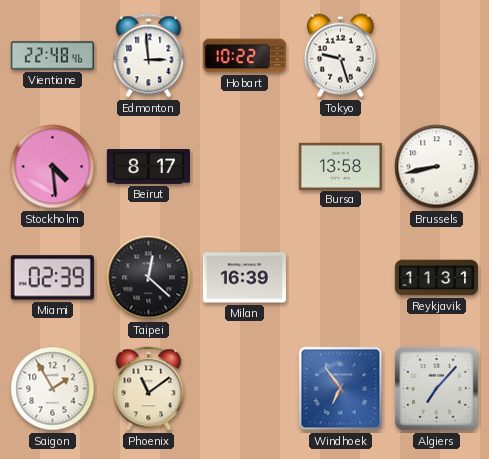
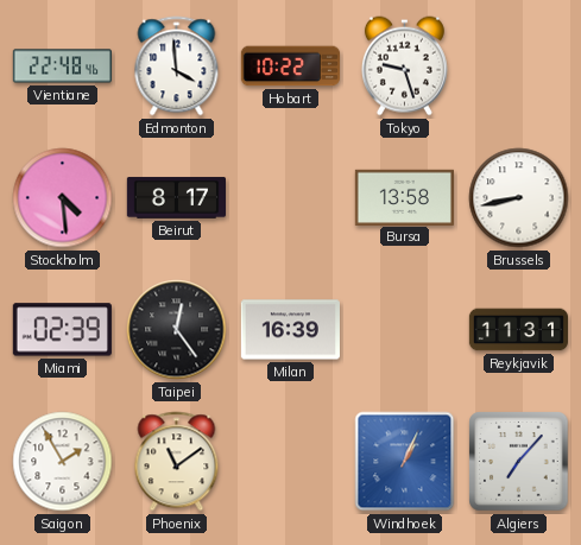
Edmonton: 2:59 -> 3:59
Taipei: 12:22 -> 12:24
Windhoek: 6:54 -> 1:04
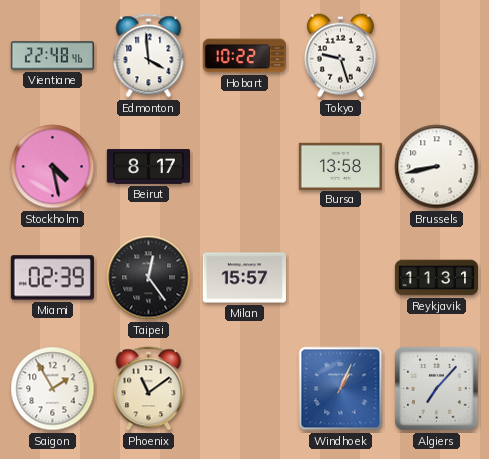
Stockholm: 4:29 -> 4:28
Milan: 16:39 -> 15:57
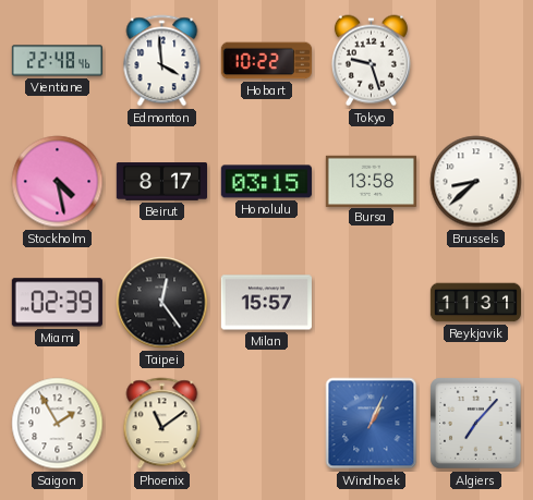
Honolulu: none -> 03:15
Brussels: 8:43 -> 8:38
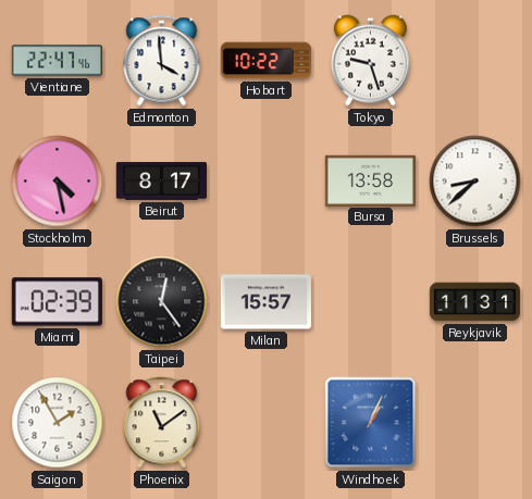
Vientiane: 22:48 -> 22:47
Honolulu: 03:15 -> none
Algiers: 7:07 -> none
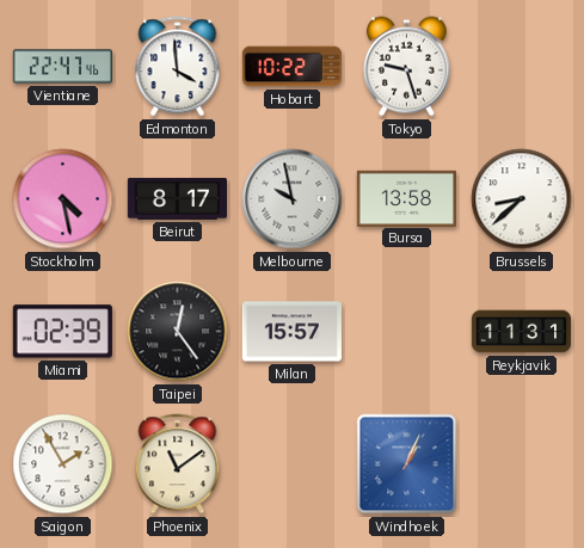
Melbourne: none -> 9:58
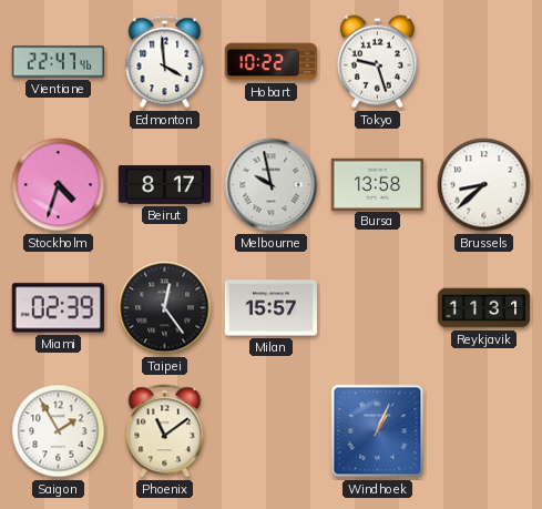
Stockholm: 4:28 -> 4:33
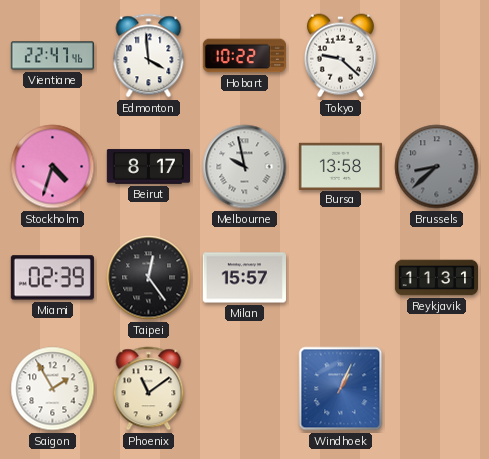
Tokyo: 9:27 -> 9:22
Brussels dial: white -> grey
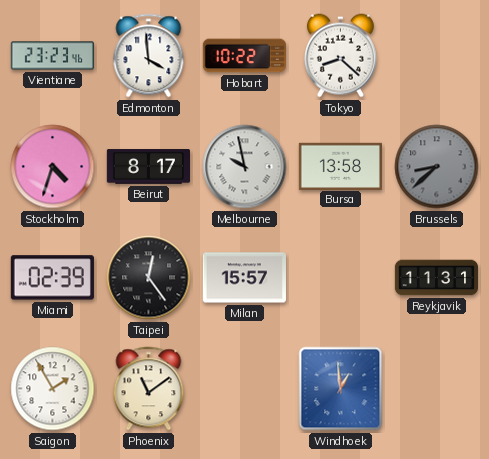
Vientiane: 22:47 -> 23:23
Tokyo: 9:22 -> 8:22
Windhoek: 1:04 -> 12:59
